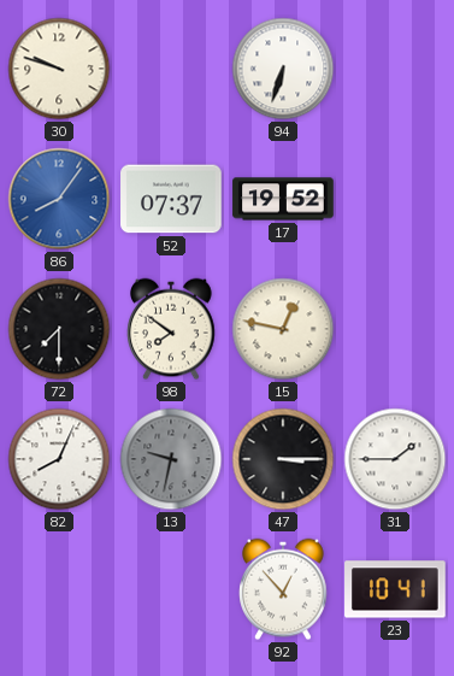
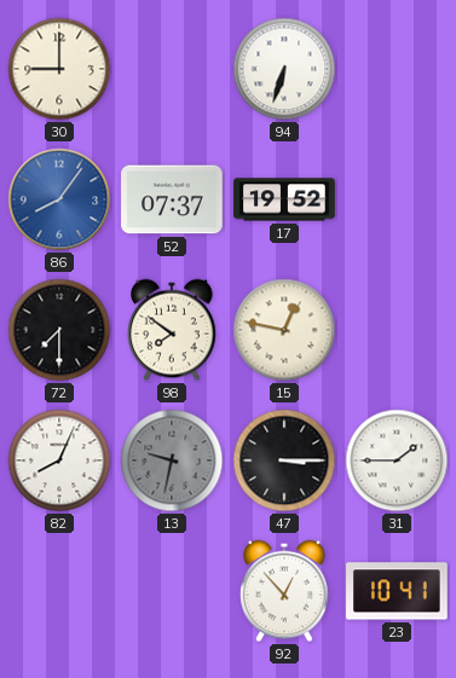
30: 9:48 -> 9:00
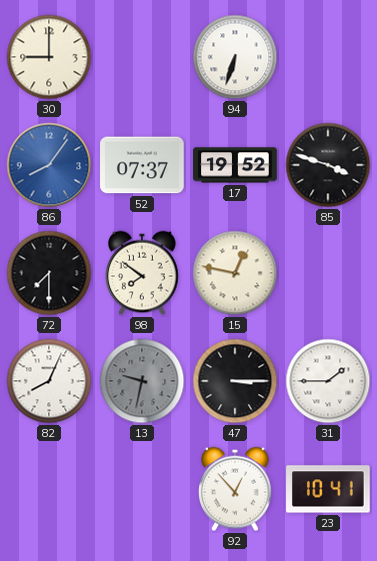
85: none -> 3:48
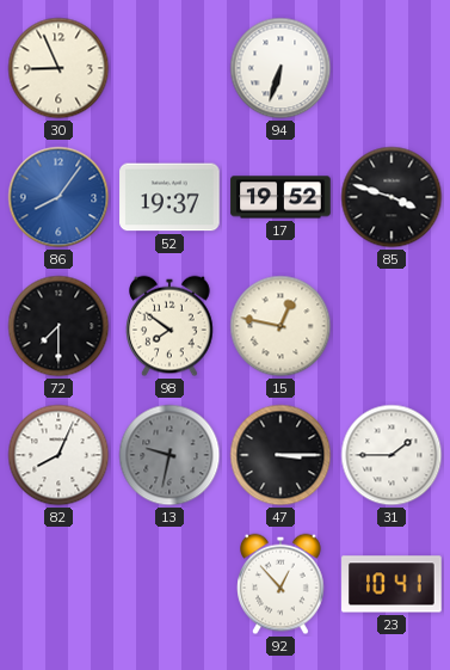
30: 9:00 -> 8:56
52: 07:37 -> 19:37
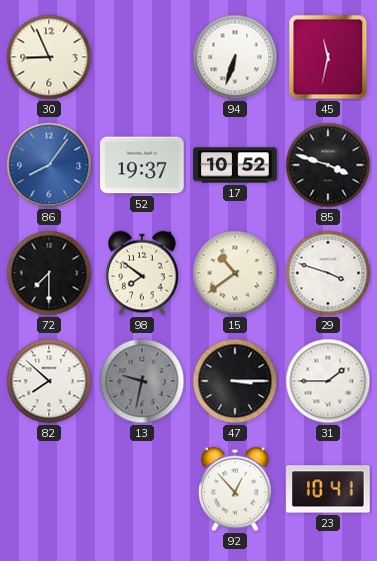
45: none -> 11:32
17: 19:52 -> 10:52
15: 12:47 -> 10:39
29: none -> 3:48
82: 8:04 -> 7:52
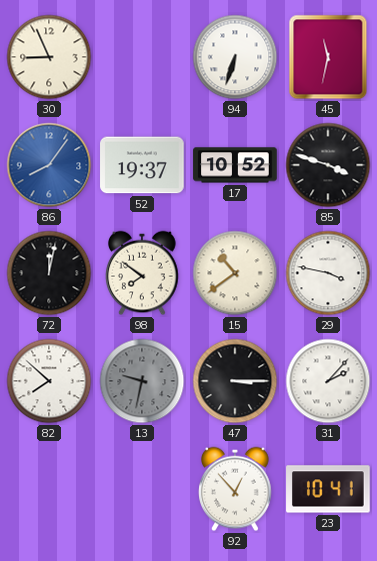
72: 7:30 -> 12:02
29: 3:48 -> 3:47
31: 1:45 -> 2:07
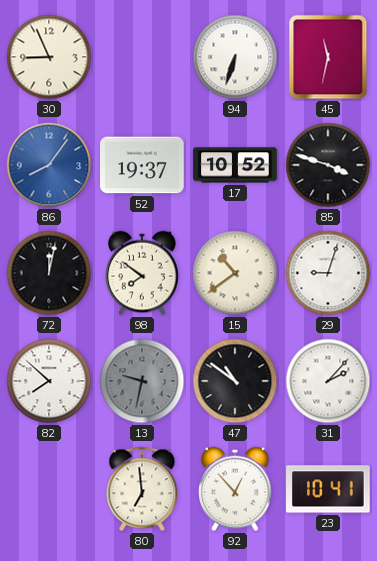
29: 3:47 -> 9:03
47: 3:15 -> 10:51
80: none -> 6:59
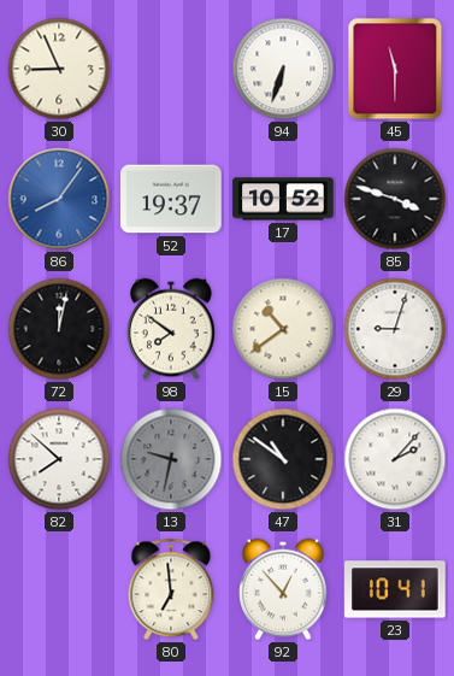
45: 11:32 -> 11:30
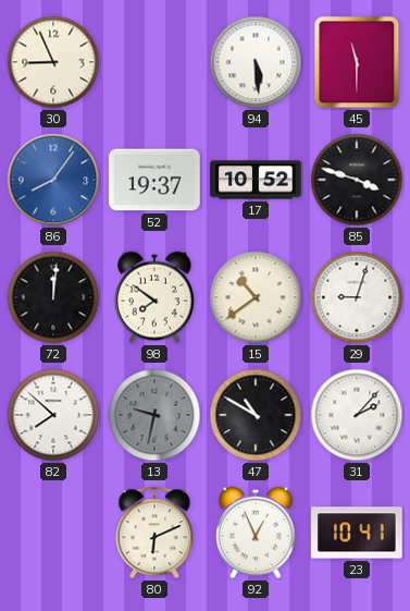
94: 6:33 -> 5:29
72: 12:02 -> 12:01
47: 10:51 -> 10:50
80: 6:59 -> 6:11
92: 12:53 -> 12:56
